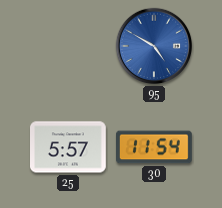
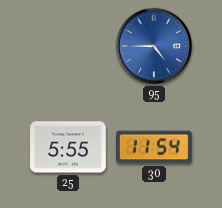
95: 4:50 -> 4:45
25: 5:57 -> 5:55
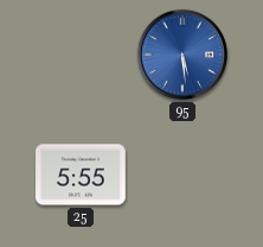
95: 4:45 -> 5:29
30: 11:54 -> none
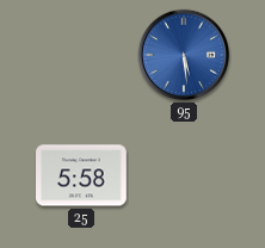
25: 5:55 -> 5:58
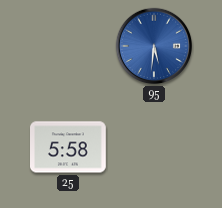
95: 5:29 -> 5:31
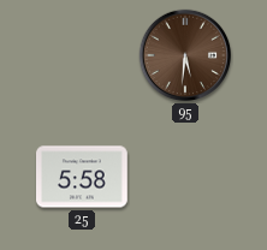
95 dial: blue -> brown
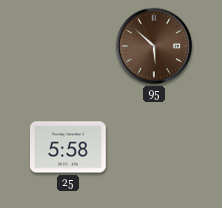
95: 5:31 -> 5:52
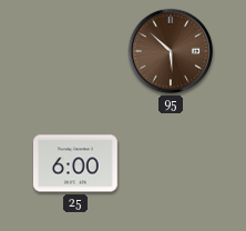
25: 5:58 -> 6:00
